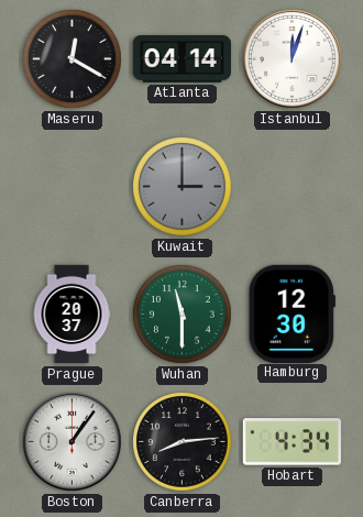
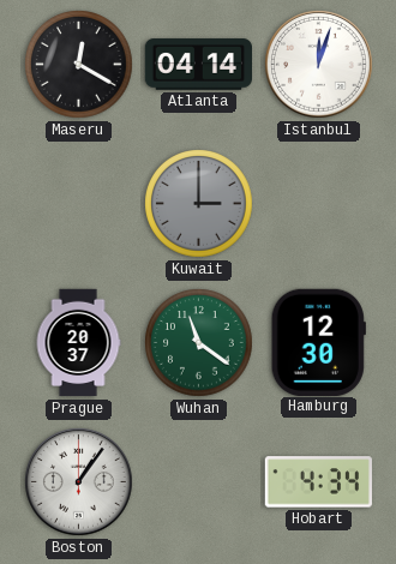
Wuhan: 11:30 -> 11:21
Canberra: 8:14 -> none
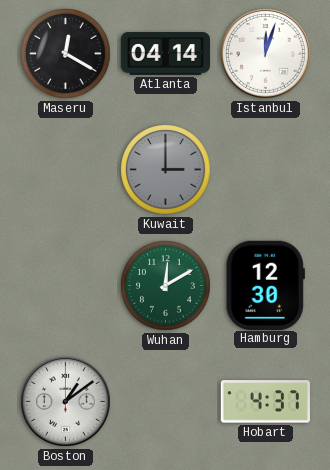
Prague: 20:37 -> none
Wuhan: 11:21 -> 12:10
Boston: 1:06 -> 1:09
Hobart: 4:34 -> 4:37
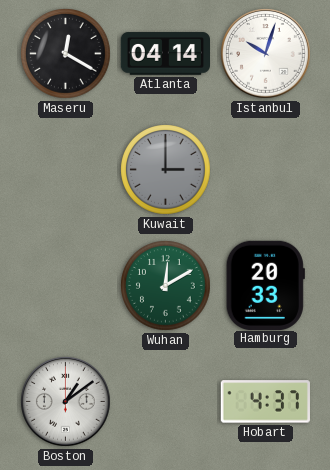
Istanbul: 12:03 -> 10:03
Hamburg: 12:30 -> 20:33
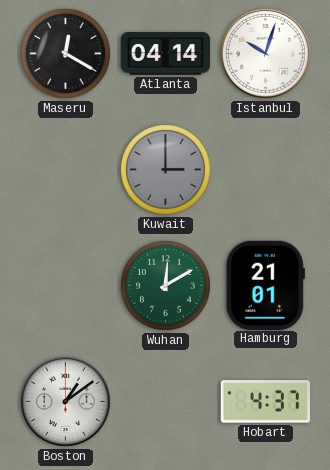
Hamburg: 20:33 -> 21:01
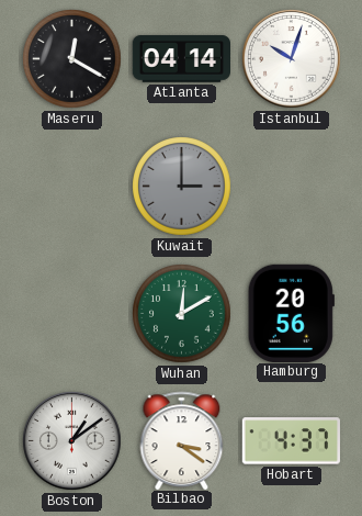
Hamburg: 21:01 -> 20:56
Bilbao: none -> 3:21
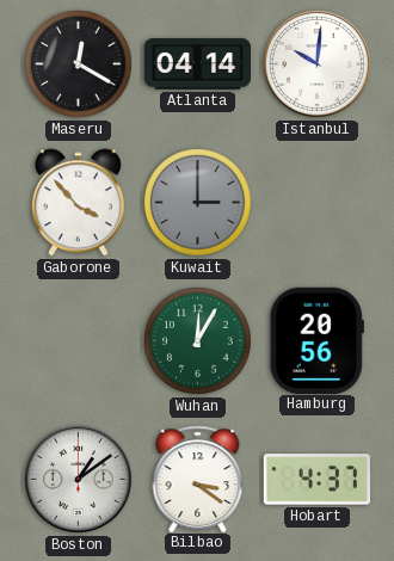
Istanbul: 10:03 -> 10:01
Gaborone: none -> 3:53
Wuhan: 12:10 -> 12:05
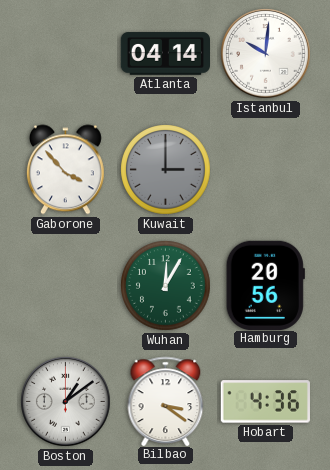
Maseru: 12:20 -> none
Hobart: 4:37 -> 4:36
